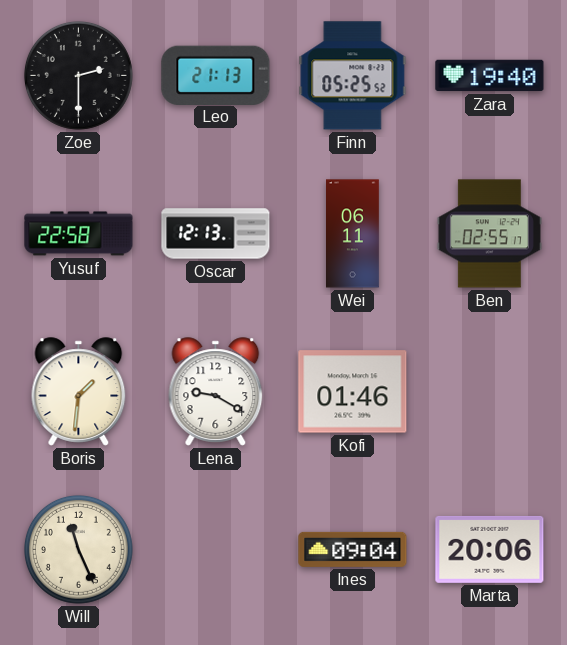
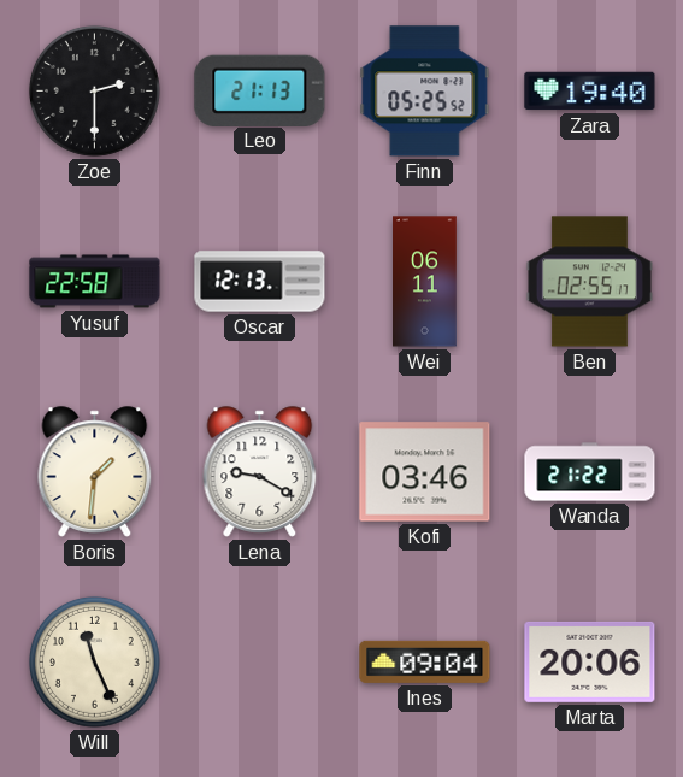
Kofi: 01:46 -> 03:46
Wanda: none -> 21:22
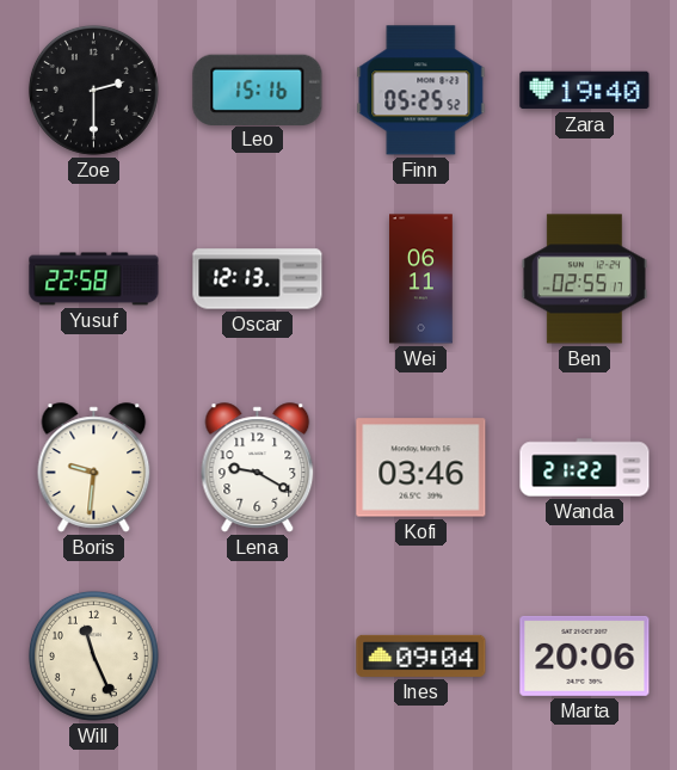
Leo: 21:13 -> 15:16
Boris: 1:31 -> 9:31
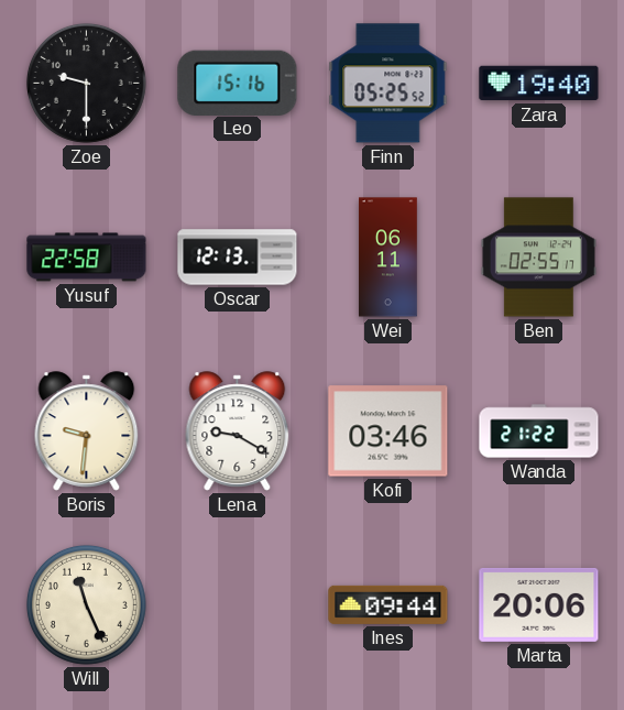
Zoe: 2:30 -> 9:30
Ines: 09:04 -> 09:44
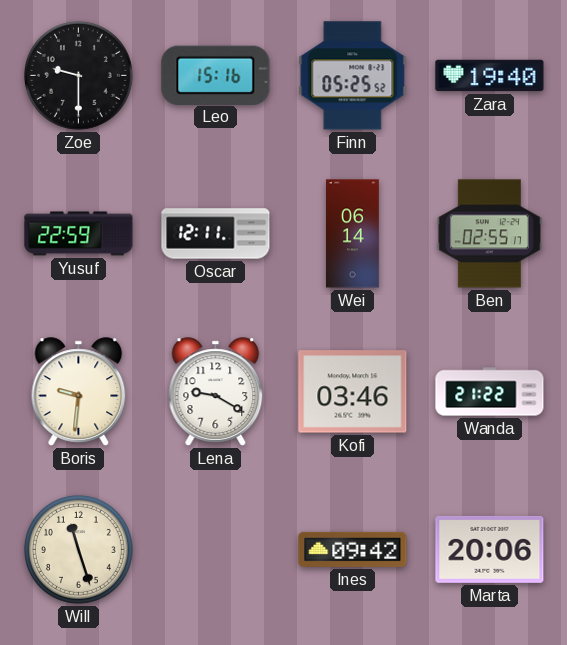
Yusuf: 22:58 -> 22:59
Oscar: 12:13 -> 12:11
Wei: 06:11 -> 06:14
Will: 11:26 -> 11:27
Ines: 09:44 -> 09:42
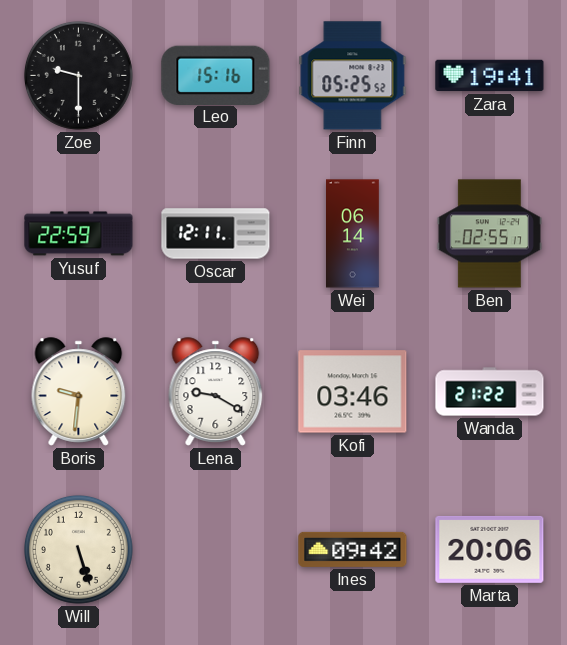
Zara: 19:40 -> 19:41
Will: 11:27 -> 5:27
